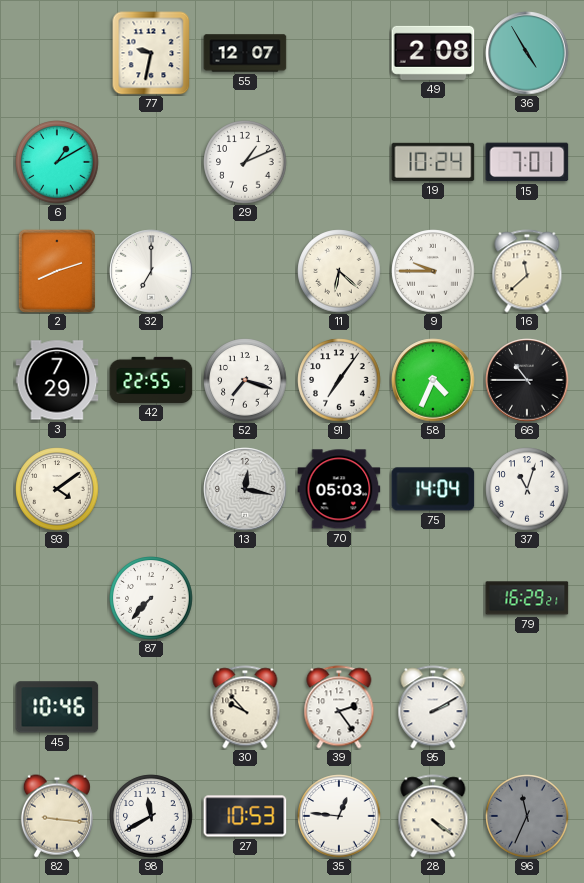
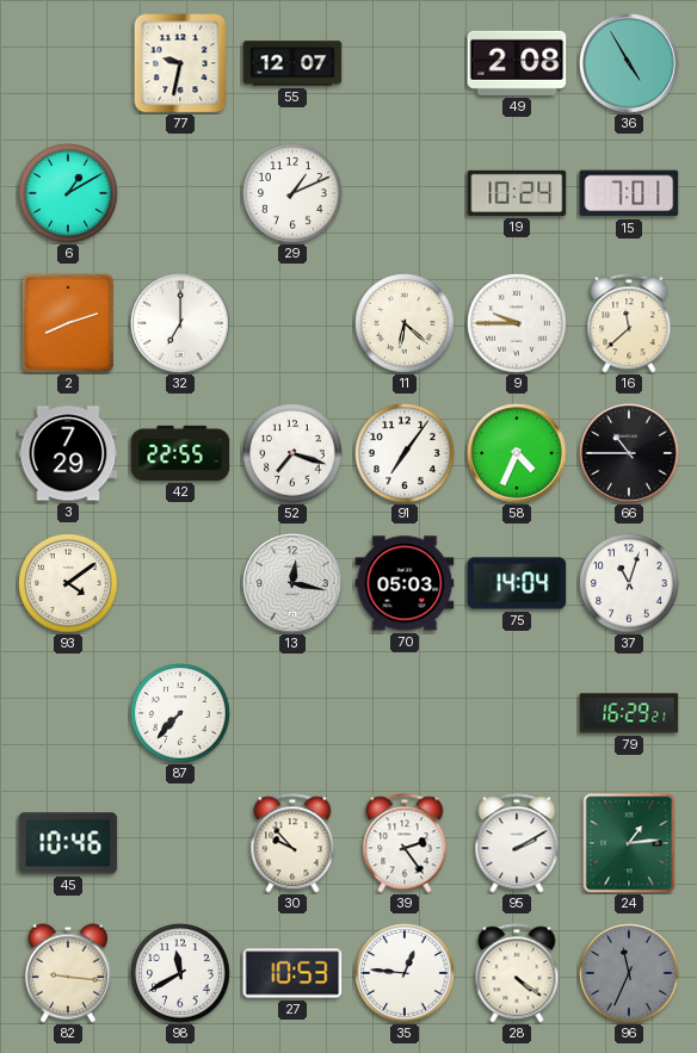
24: none -> 1:14
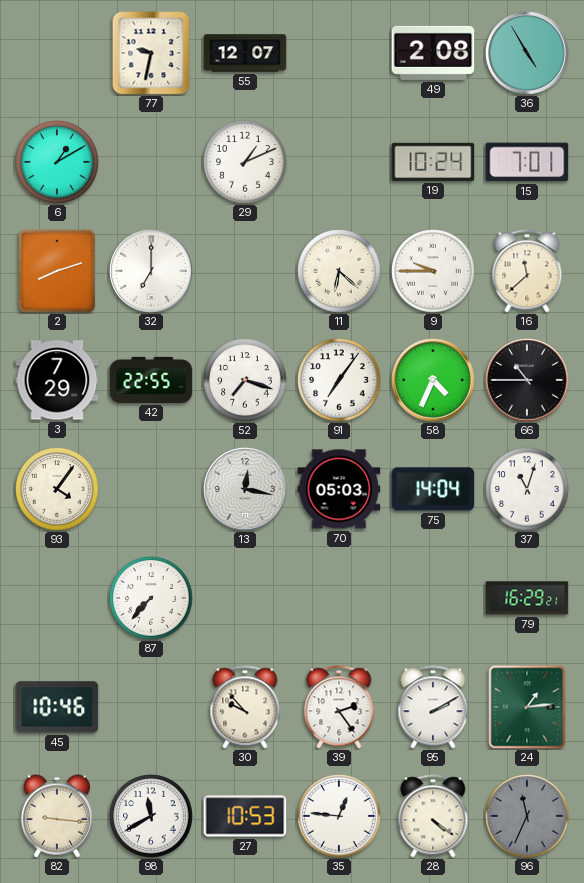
93: 4:09 -> 4:06
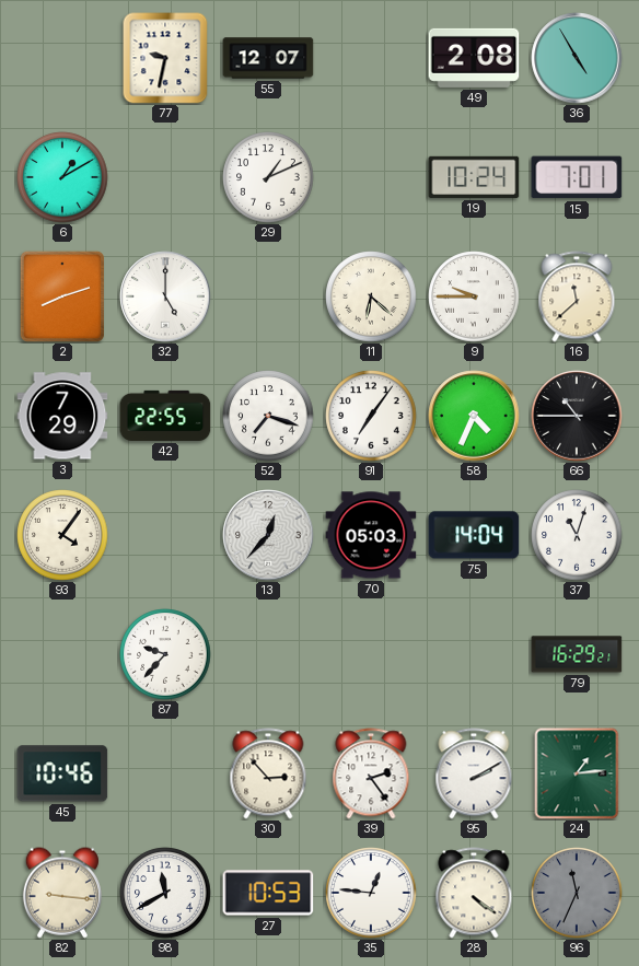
32: 7:00 -> 5:00
13: 12:17 -> 12:37
87: 7:37 -> 9:37
30: 9:53 -> 2:53
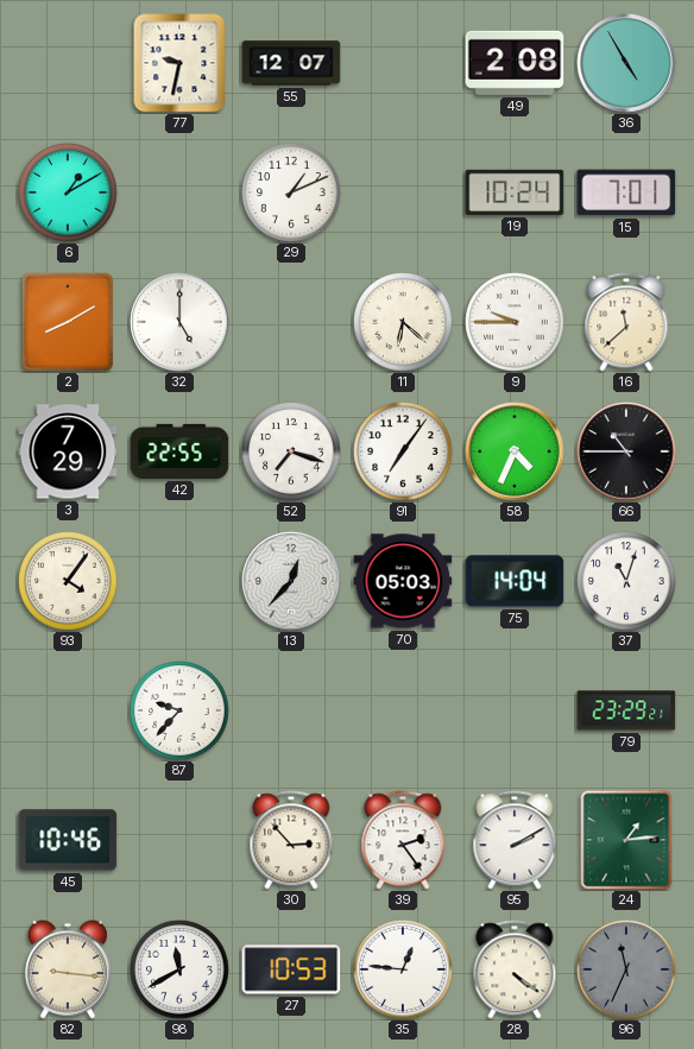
2: 8:12 -> 8:10
79: 16:29 -> 23:29
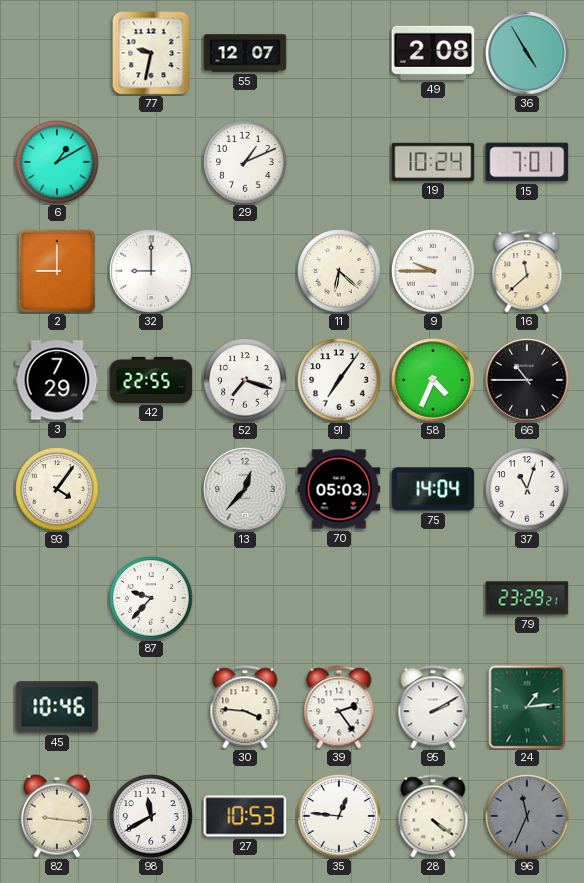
2: 8:10 -> 9:00
32: 5:00 -> 9:00
30: 2:53 -> 3:46
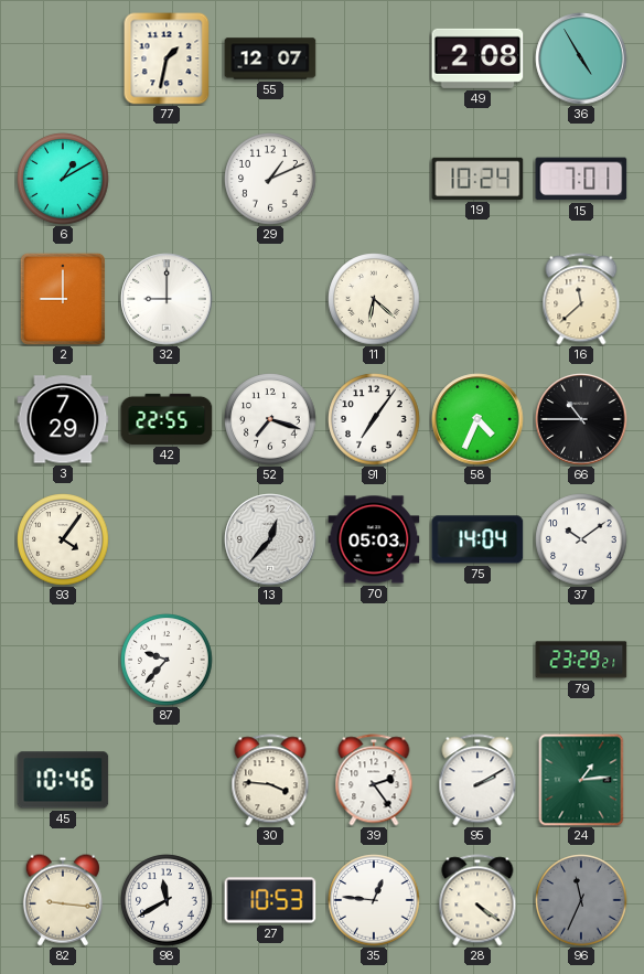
77: 9:32 -> 1:32
9: 9:45 -> none
37: 11:03 -> 10:09
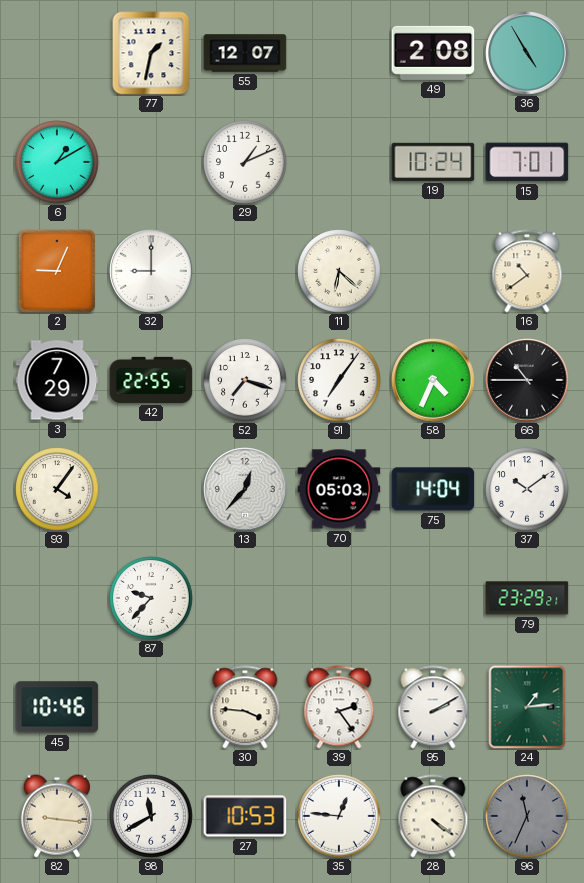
2: 9:00 -> 9:04
16: 11:38 -> 10:39
